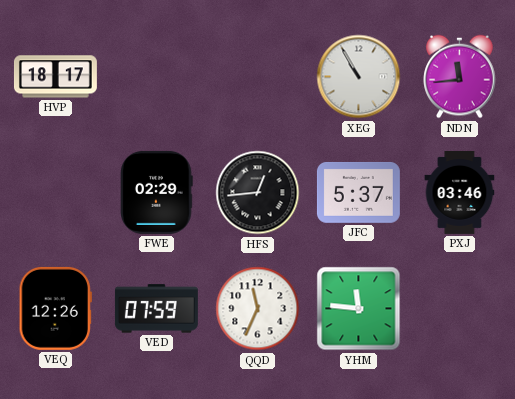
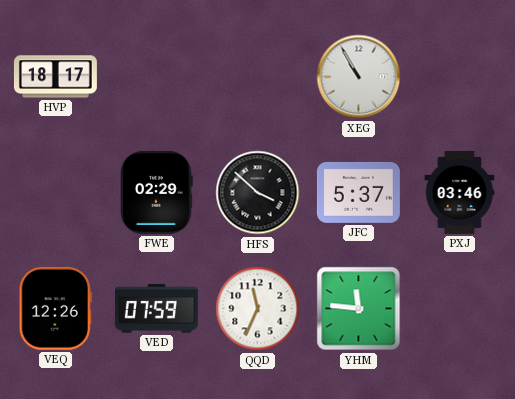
NDN: 11:44 -> none
HFS: 12:44 -> 3:52
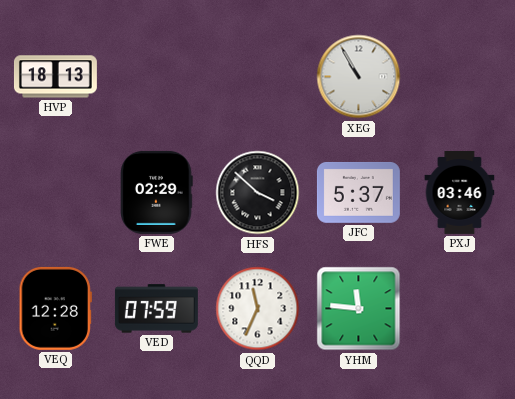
HVP: 18:17 -> 18:13
VEQ: 12:26 -> 12:28
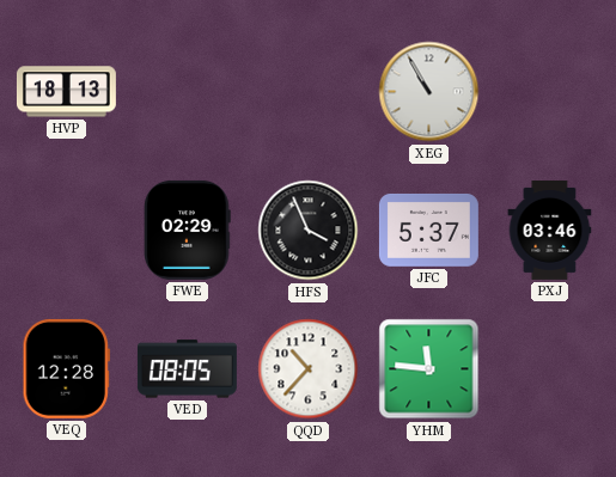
HFS: 3:52 -> 3:56
VED: 07:59 -> 08:05
QQD: 11:34 -> 10:37
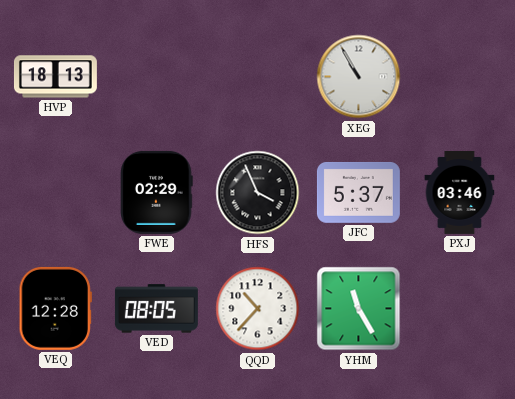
YHM: 11:46 -> 11:25
